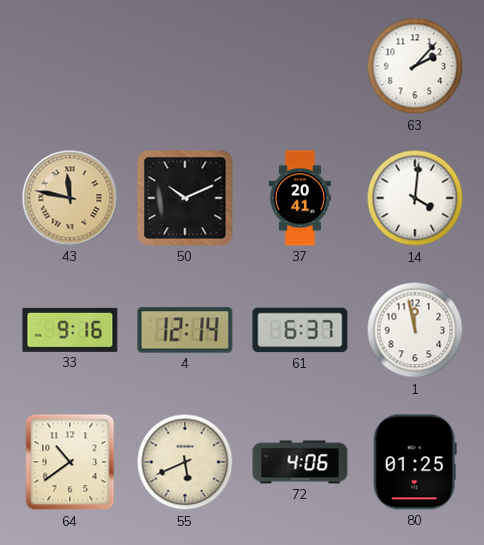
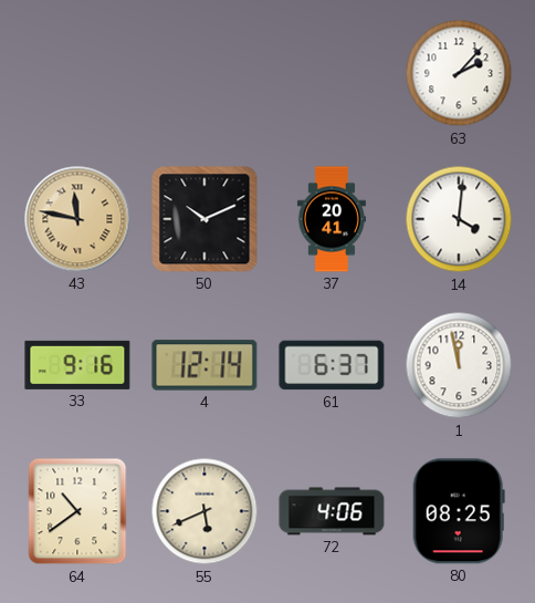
80: 01:25 -> 08:25
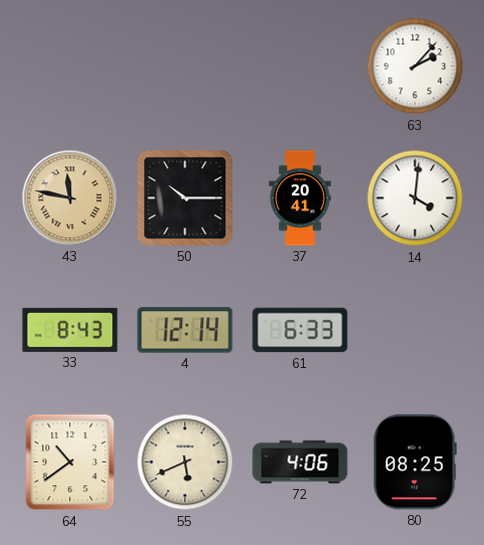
50: 10:11 -> 10:15
33: 9:16 -> 8:43
61: 6:37 -> 6:33
1: 11:58 -> none
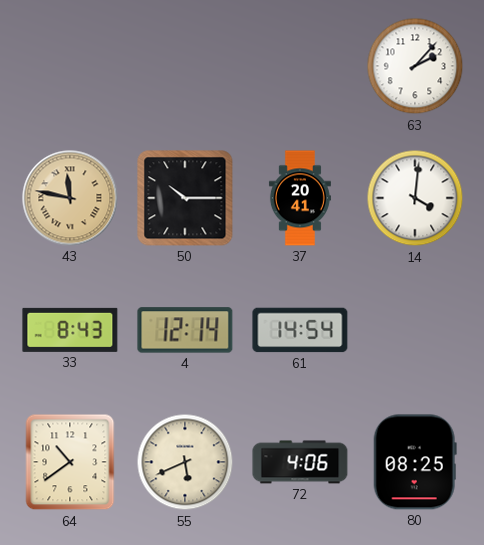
61: 6:33 -> 14:54
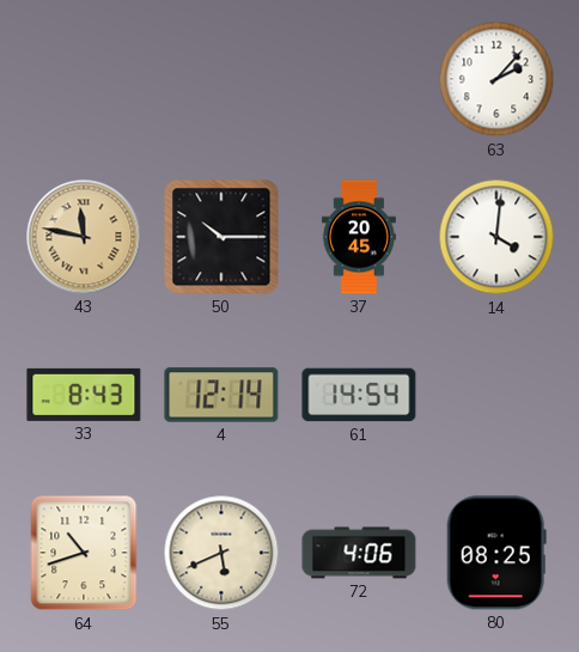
37: 20:41 -> 20:45
64: 10:39 -> 10:42
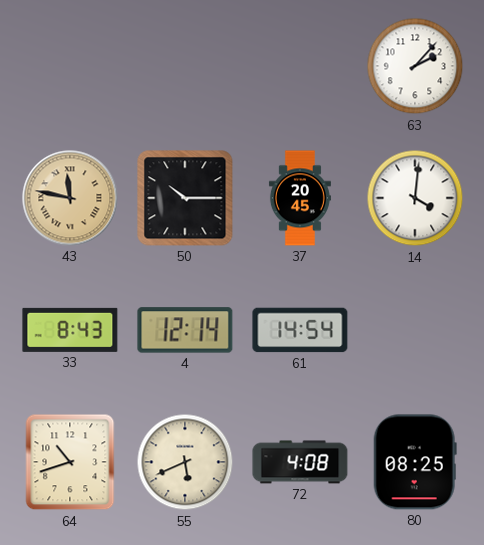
72: 4:06 -> 4:08
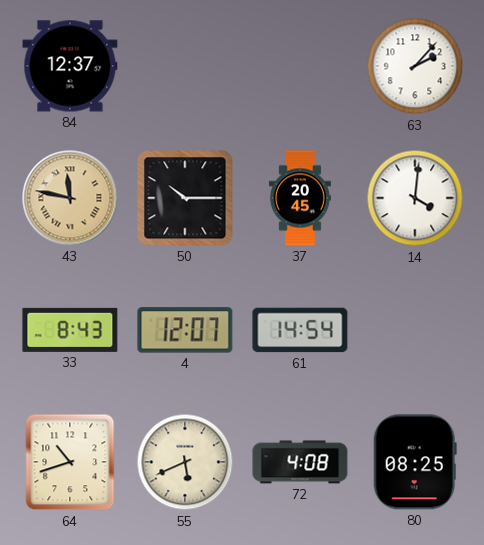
84: none -> 12:37
4: 12:14 -> 12:07
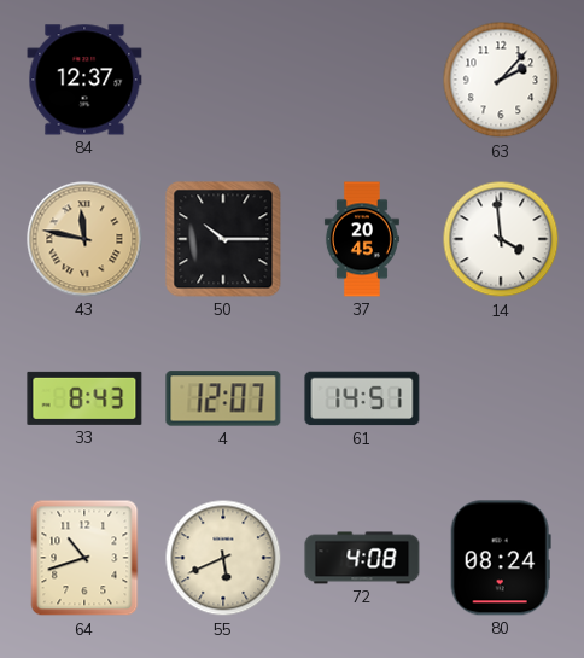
14: 4:01 -> 3:59
61: 14:54 -> 14:51
80: 08:25 -> 08:24
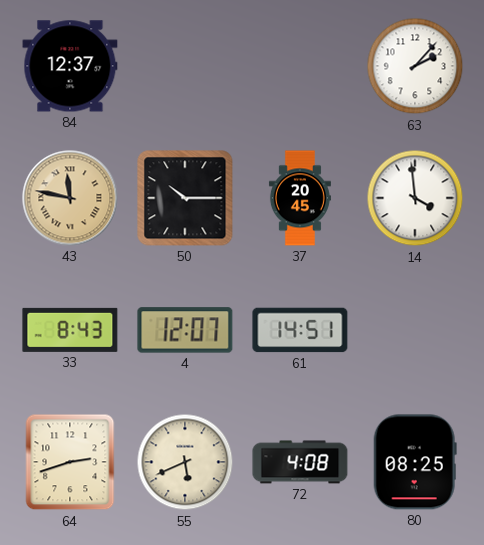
64: 10:42 -> 2:42
80: 08:24 -> 08:25
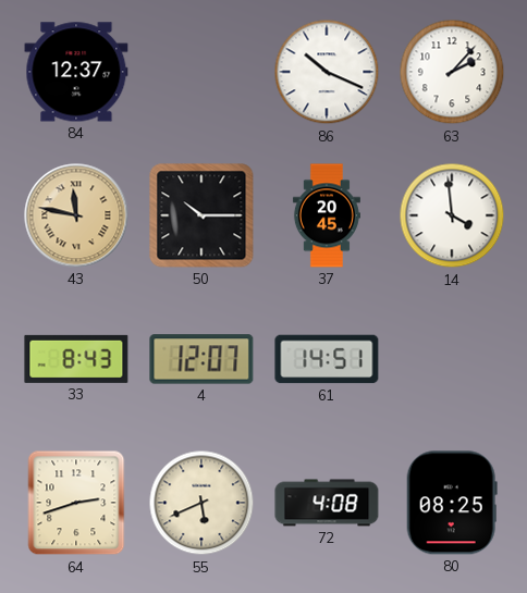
86: none -> 10:19
